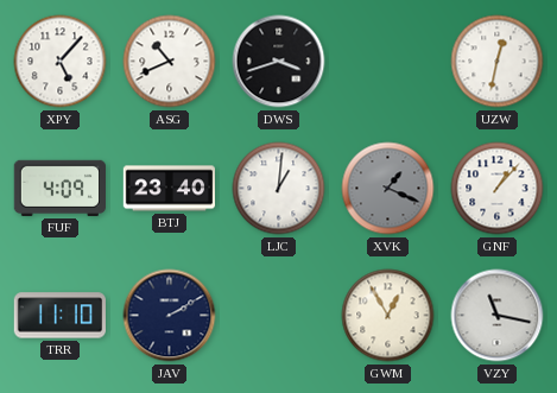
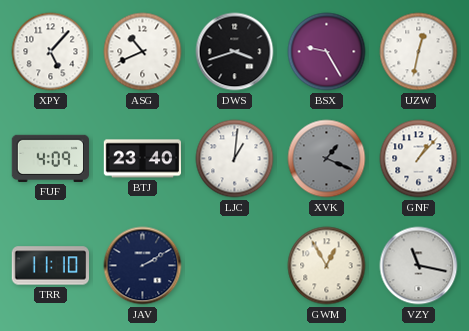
BSX: none -> 9:25
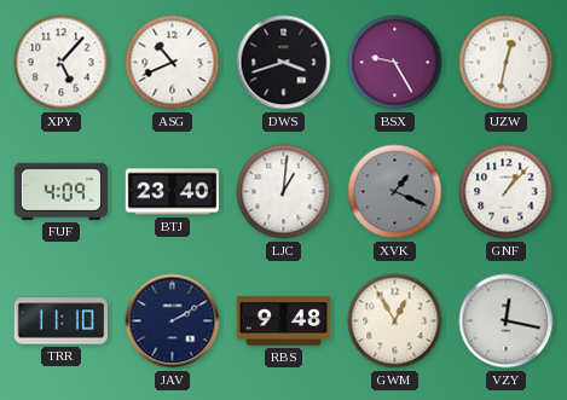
RBS: none -> 9:48
VZY: 11:17 -> 12:17
